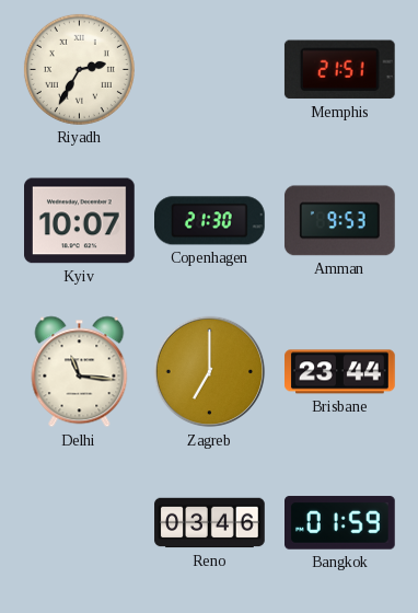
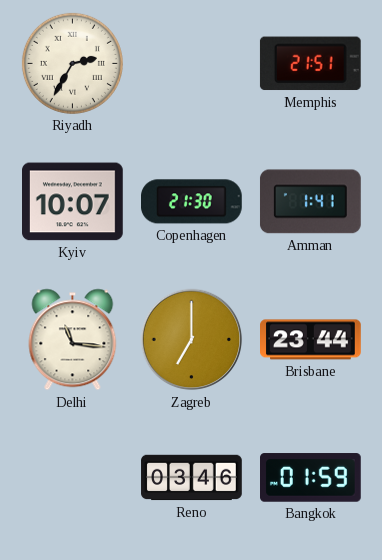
Amman: 9:53 -> 1:41
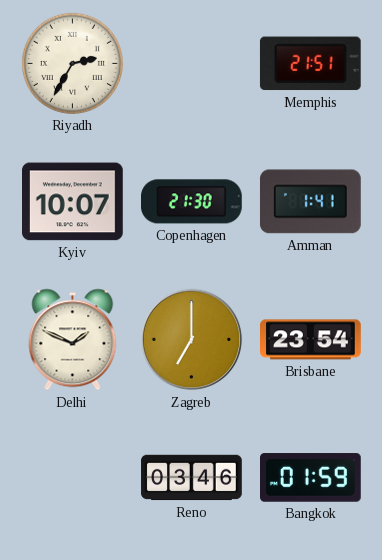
Delhi: 11:16 -> 1:49
Brisbane: 23:44 -> 23:54
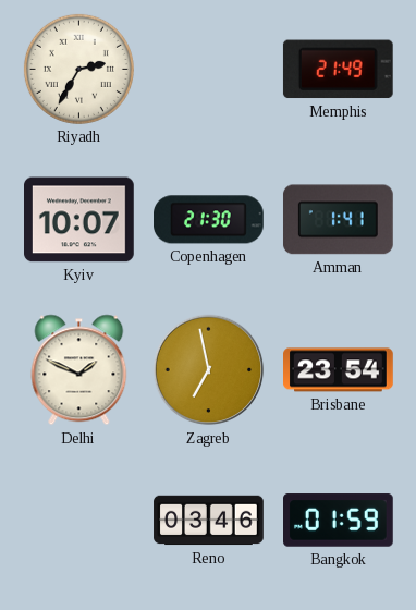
Memphis: 21:51 -> 21:49
Zagreb: 7:00 -> 6:58
